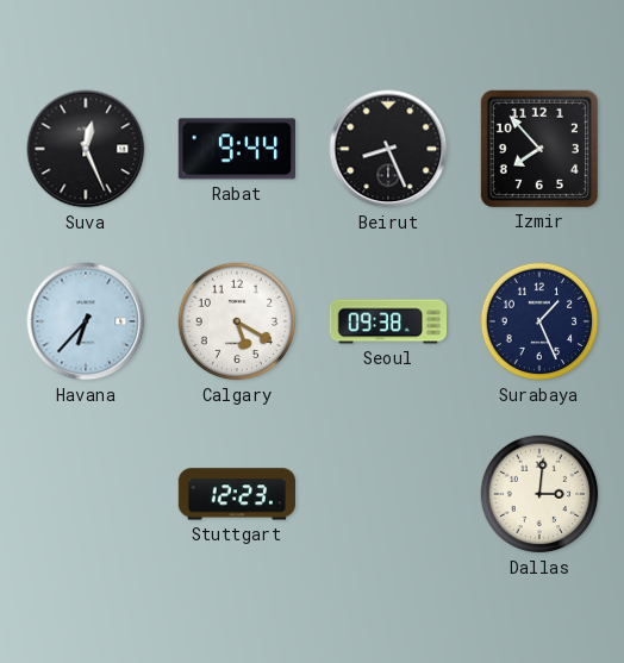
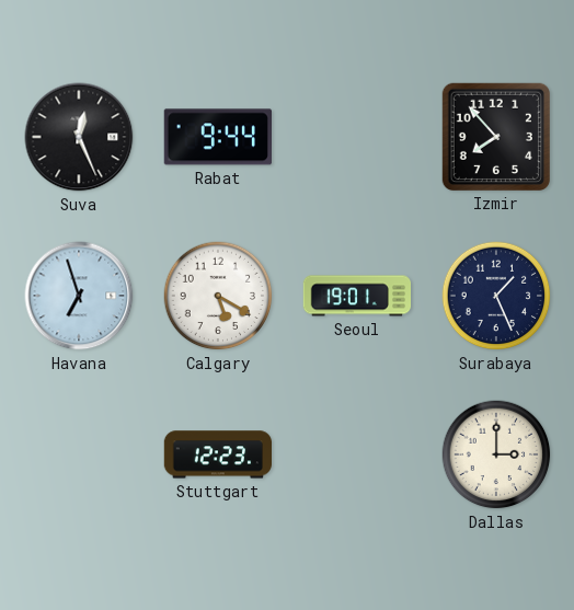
Beirut: 8:26 -> none
Havana: 6:37 -> 6:57
Seoul: 09:38 -> 19:01
Dallas: 3:01 -> 3:00
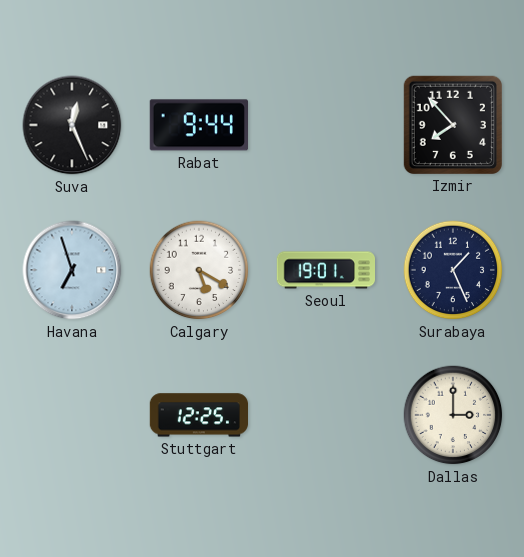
Stuttgart: 12:23 -> 12:25
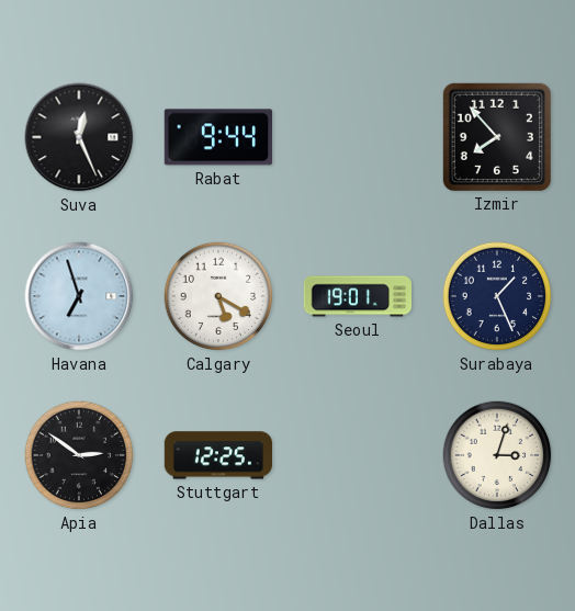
Apia: none -> 2:51
Dallas: 3:00 -> 3:03
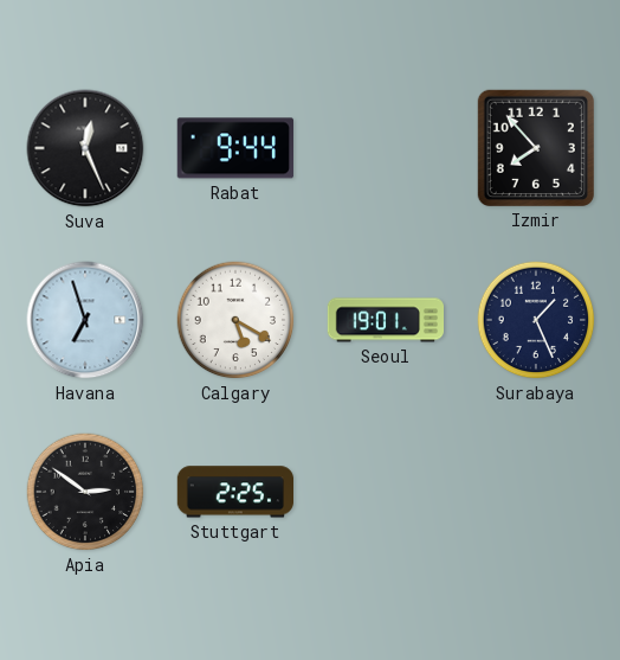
Stuttgart: 12:25 -> 2:25
Dallas: 3:03 -> none
